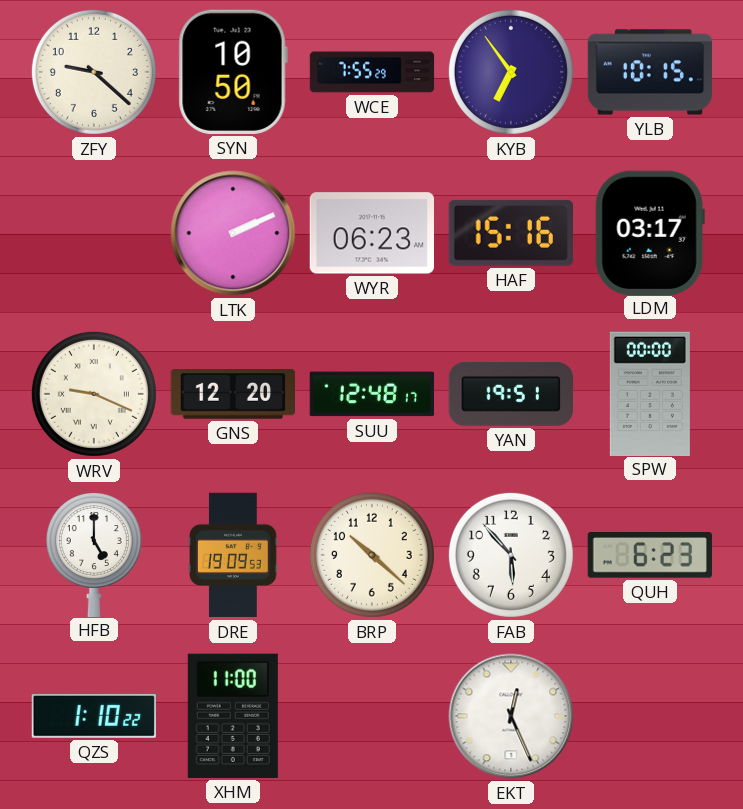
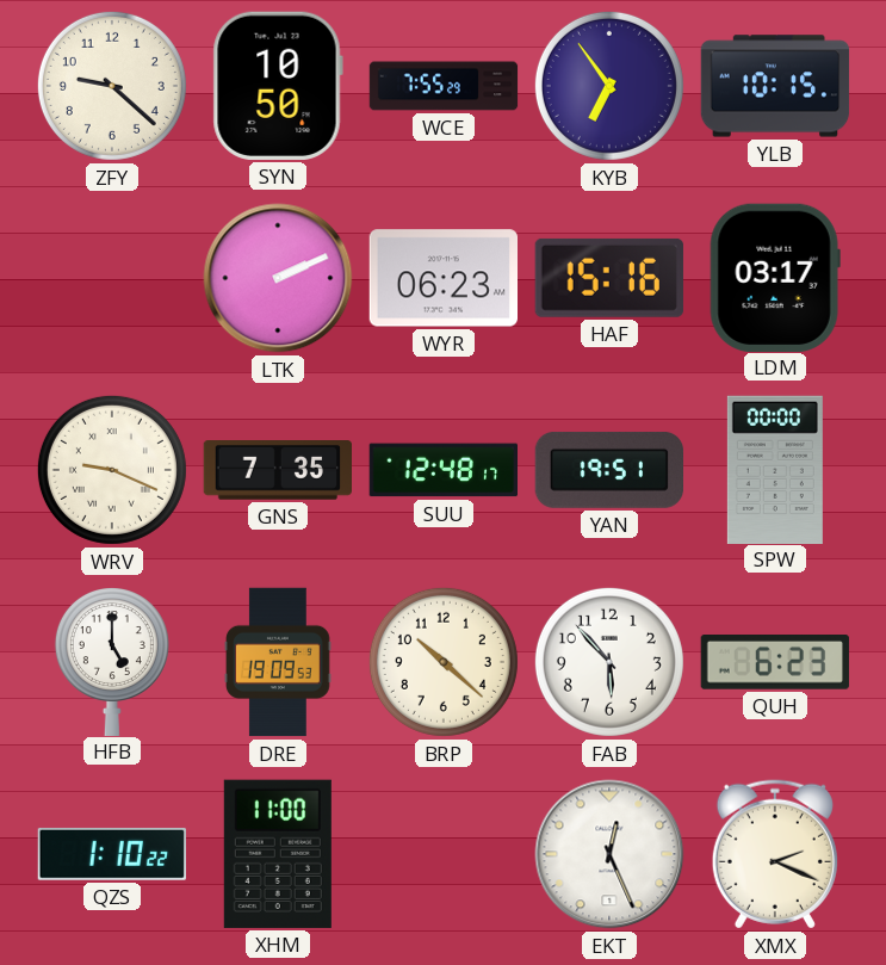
GNS: 12:20 -> 7:35
XMX: none -> 2:19
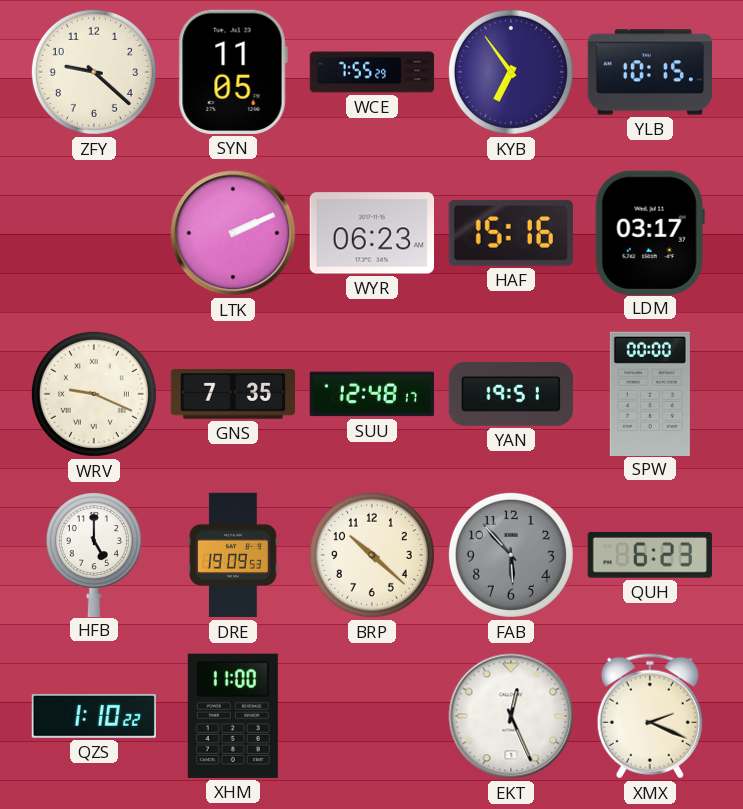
SYN: 10:50 -> 11:05
FAB dial: white -> grey
